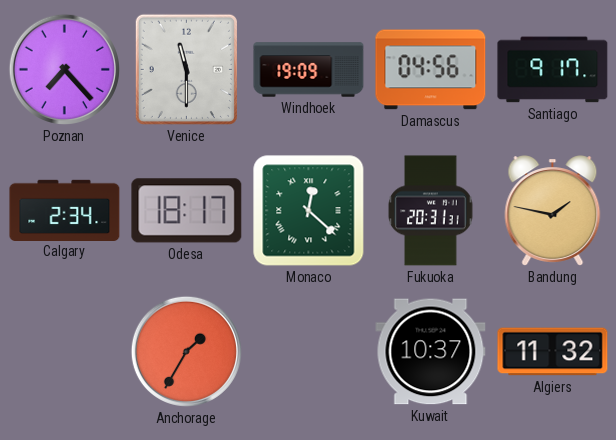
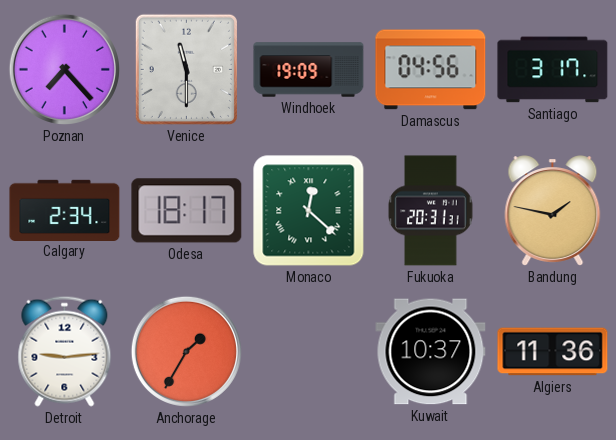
Santiago: 9:17 -> 3:17
Detroit: none -> 9:14
Algiers: 11:32 -> 11:36
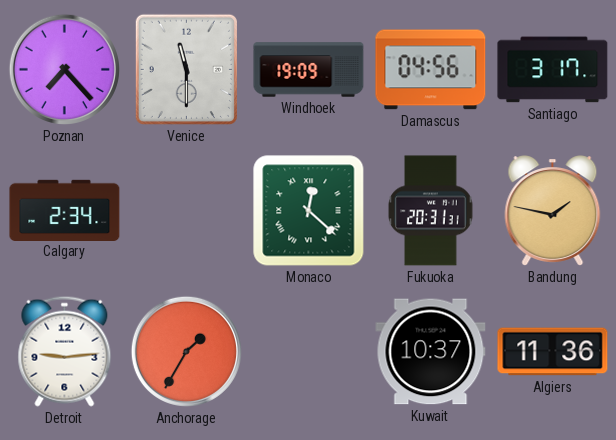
Odesa: 18:17 -> none
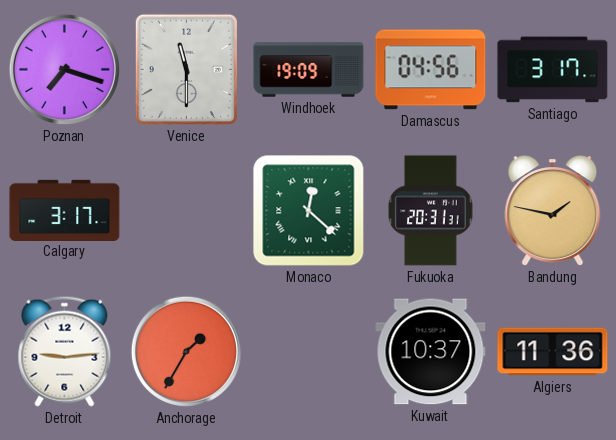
Poznan: 7:23 -> 7:18
Calgary: 2:34 -> 3:17
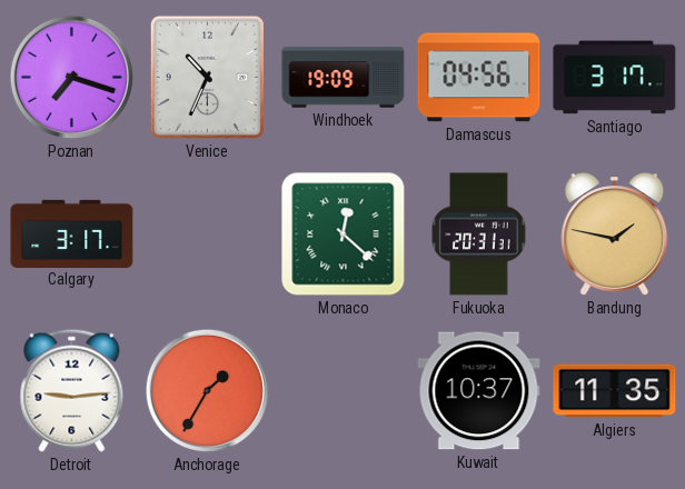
Venice: 11:30 -> 10:34
Algiers: 11:36 -> 11:35
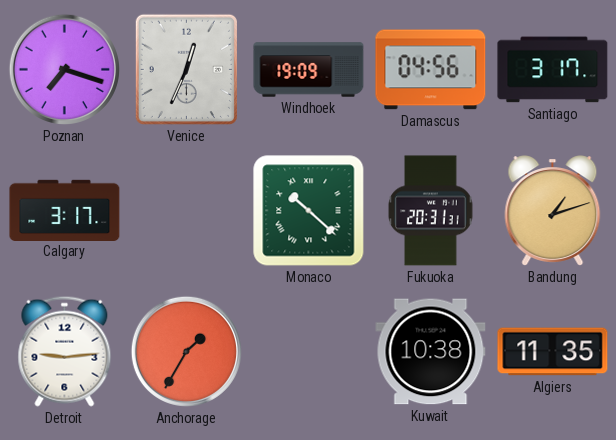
Venice: 10:34 -> 12:34
Monaco: 12:22 -> 10:22
Bandung: 1:47 -> 1:12
Kuwait: 10:37 -> 10:38
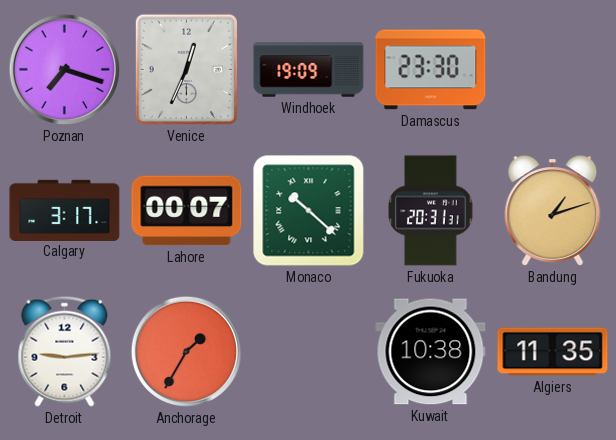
Damascus: 04:56 -> 23:30
Santiago: 3:17 -> none
Lahore: none -> 00:07
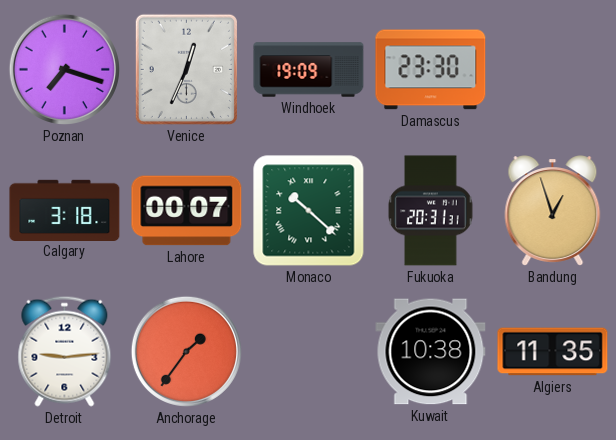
Calgary: 3:17 -> 3:18
Bandung: 1:12 -> 12:57
Anchorage: 1:35 -> 1:36
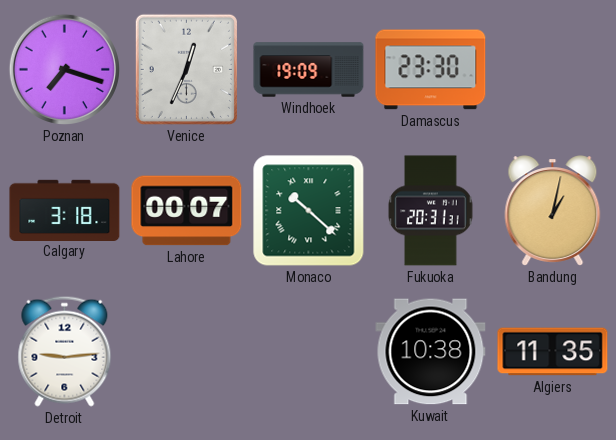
Bandung: 12:57 -> 1:02
Anchorage: 1:36 -> none
